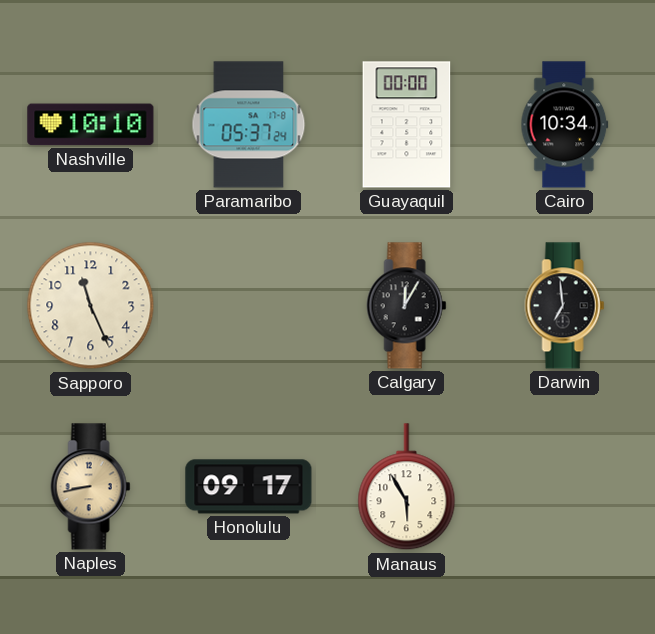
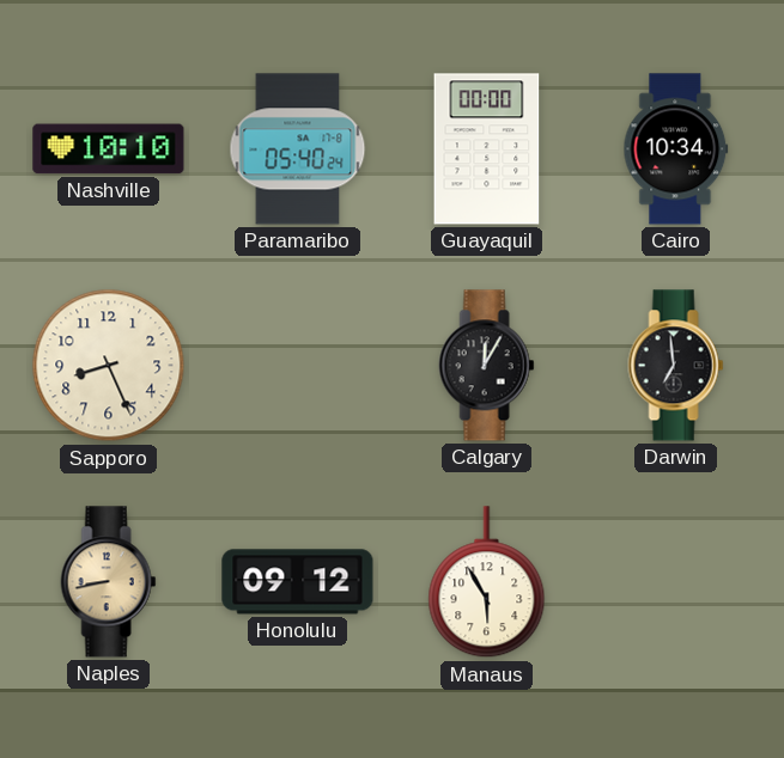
Paramaribo: 05:37 -> 05:40
Sapporo: 11:26 -> 8:26
Honolulu: 09:17 -> 09:12
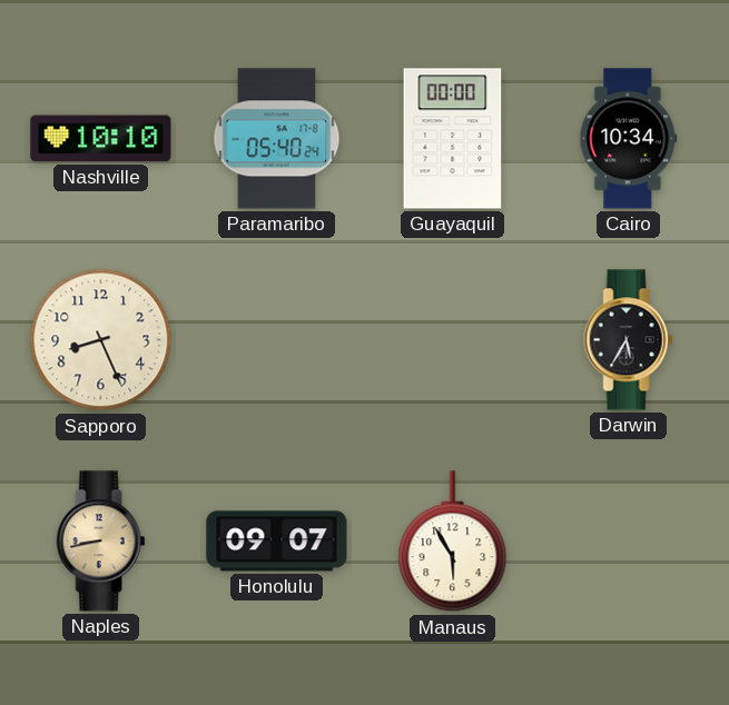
Calgary: 12:05 -> none
Darwin: 6:59 -> 5:35
Honolulu: 09:12 -> 09:07
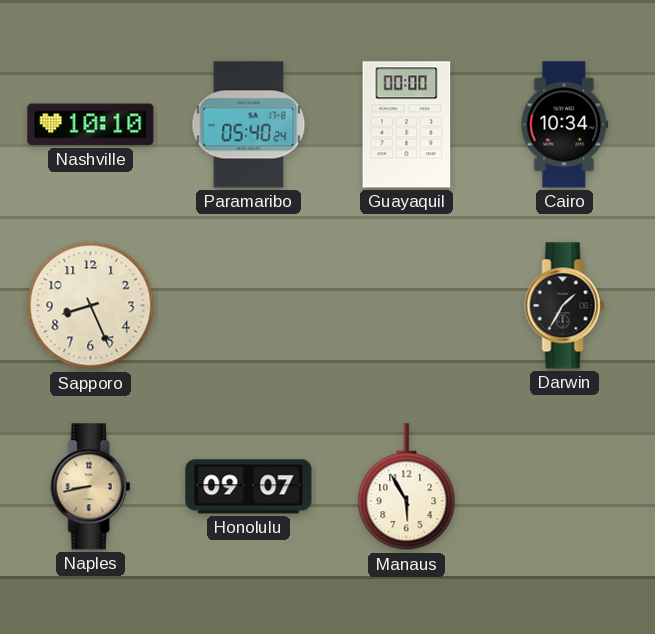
Darwin: 5:35 -> 1:35
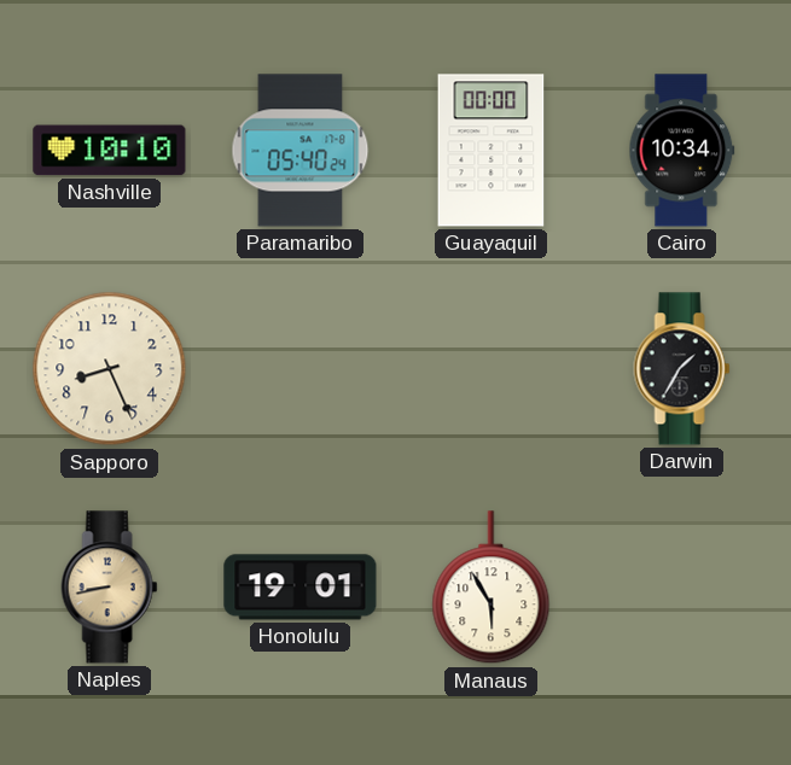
Honolulu: 09:07 -> 19:01
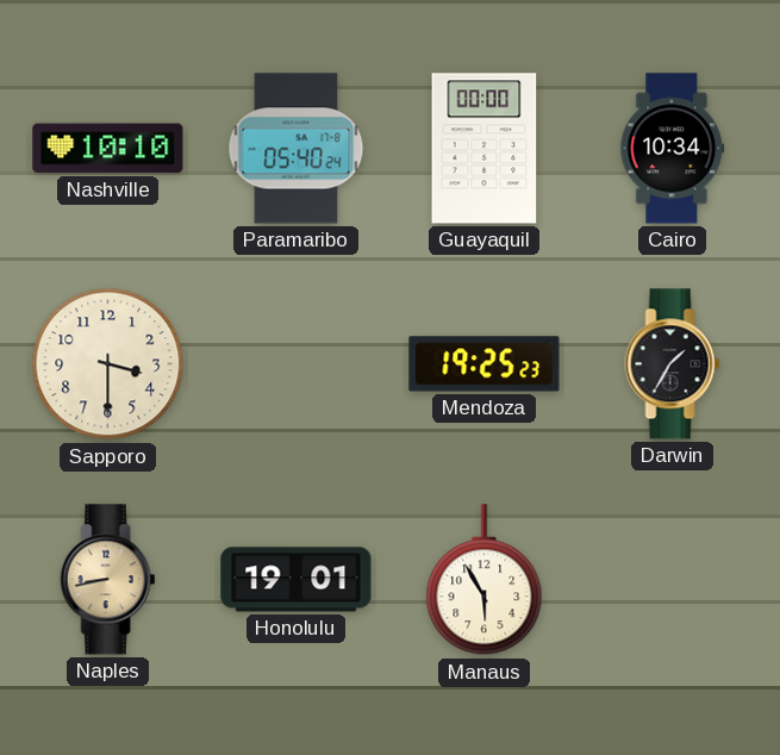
Sapporo: 8:26 -> 3:30
Mendoza: none -> 19:25
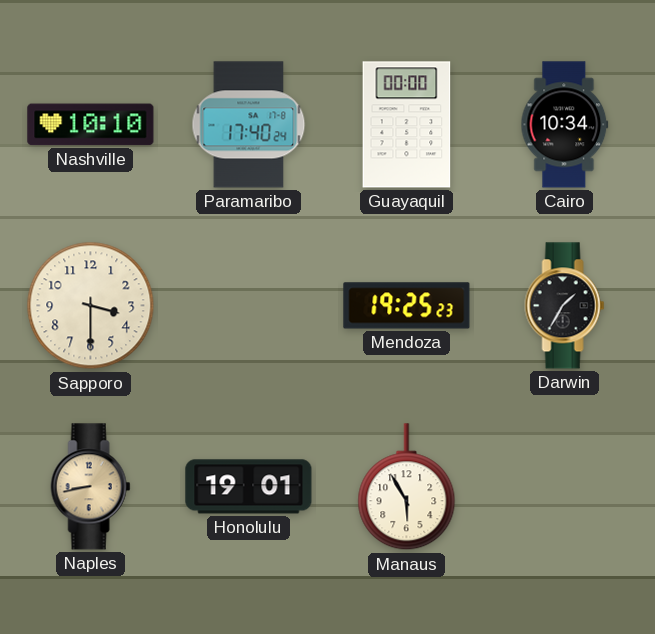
Paramaribo: 05:40 -> 17:40
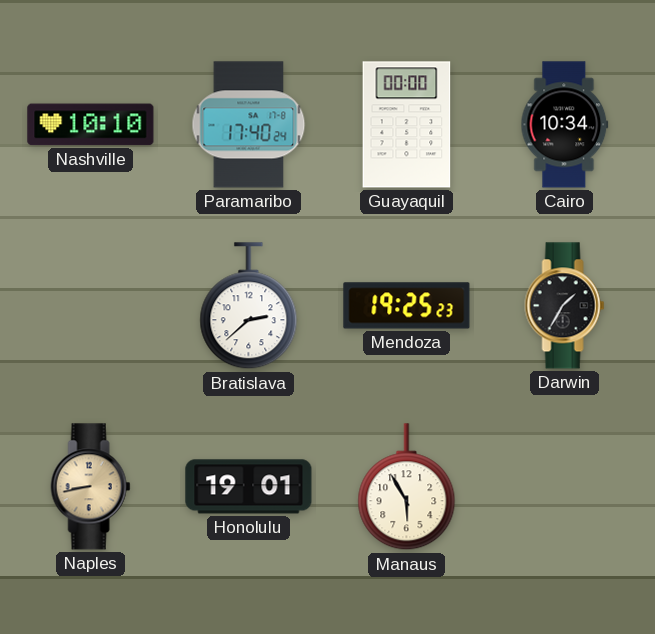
Sapporo: 3:30 -> none
Bratislava: none -> 2:38
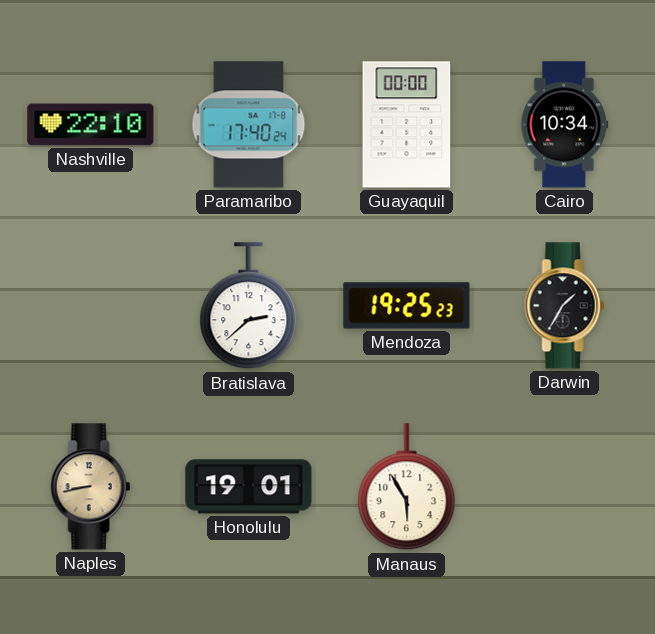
Nashville: 10:10 -> 22:10
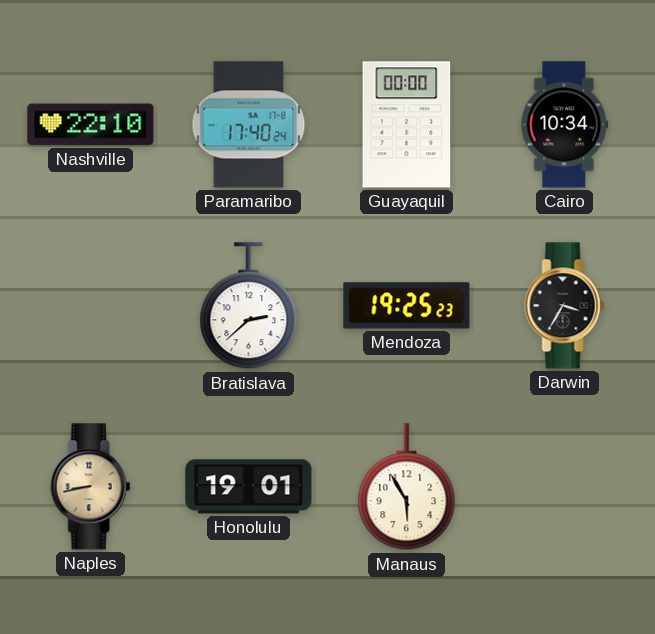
Darwin: 1:35 -> 3:35
